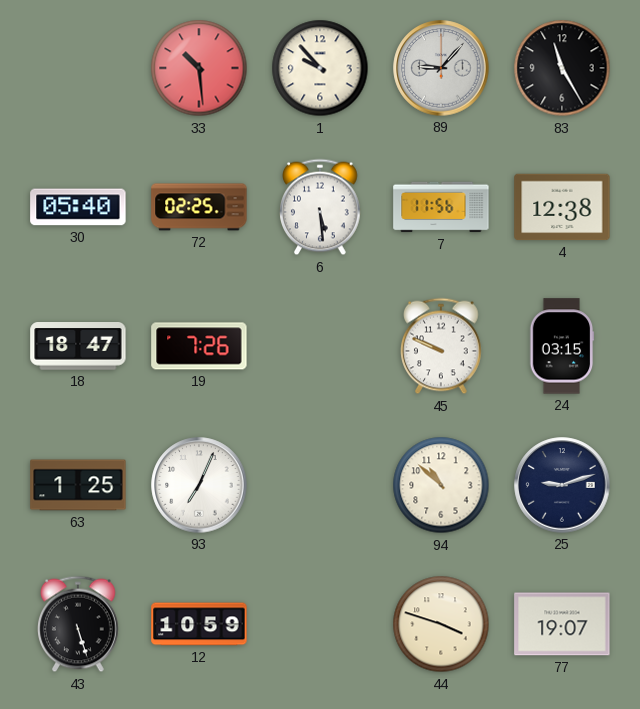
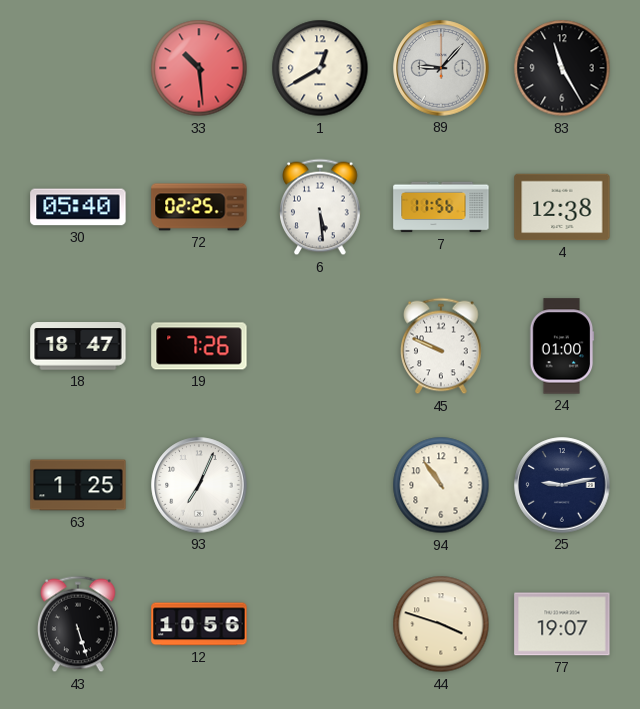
1: 9:53 -> 12:40
24: 03:15 -> 01:00
94: 10:52 -> 10:54
25: 9:12 -> 9:13
12: 10:59 -> 10:56
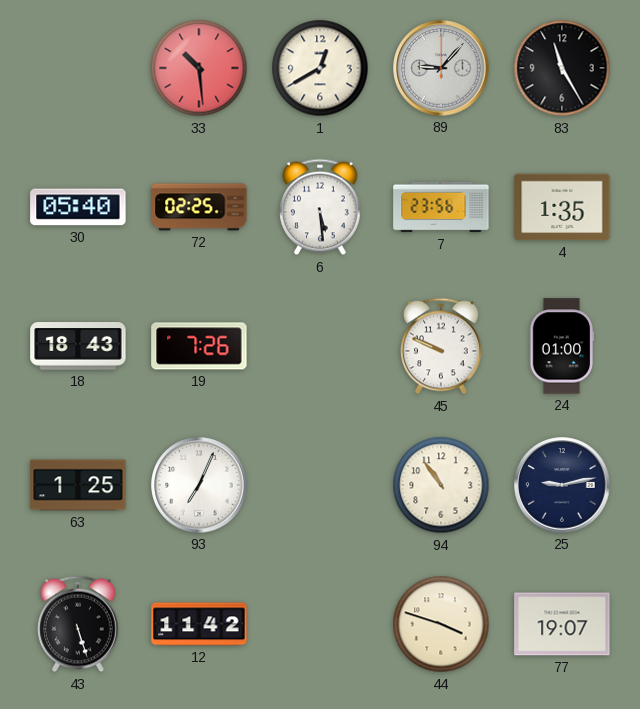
7: 11:56 -> 23:56
4: 12:38 -> 1:35
18: 18:47 -> 18:43
12: 10:56 -> 11:42
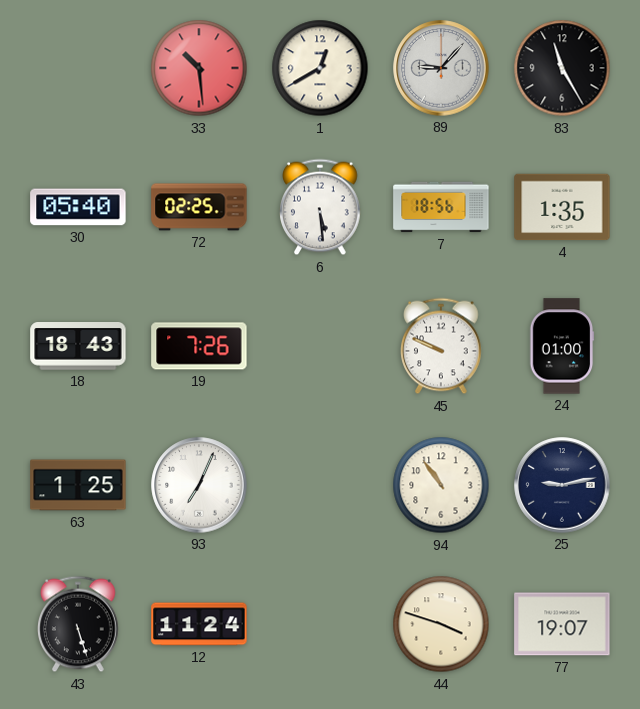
7: 23:56 -> 18:56
12: 11:42 -> 11:24
